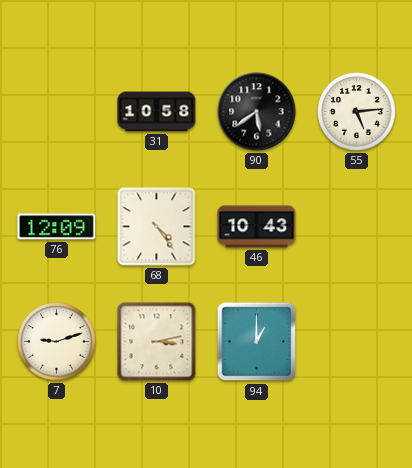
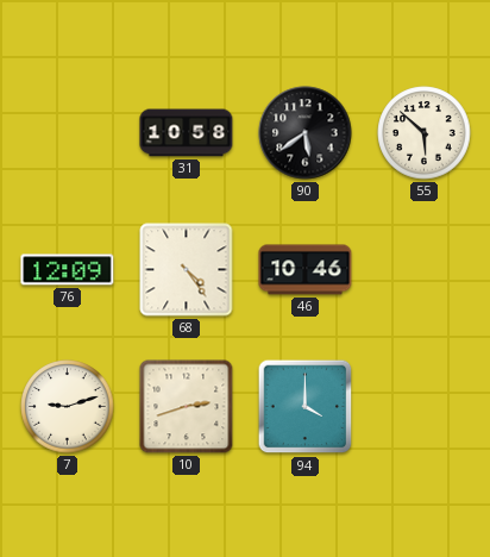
55: 5:14 -> 5:52
46: 10:43 -> 10:46
10: 3:13 -> 2:42
94: 1:00 -> 4:00
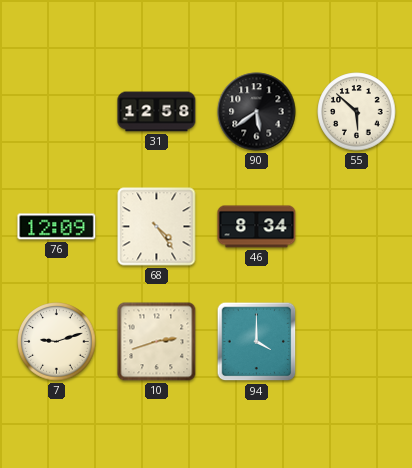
31: 10:58 -> 12:58
46: 10:46 -> 8:34
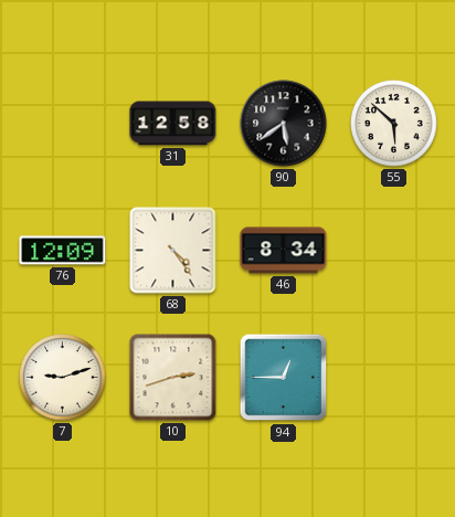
94: 4:00 -> 12:45
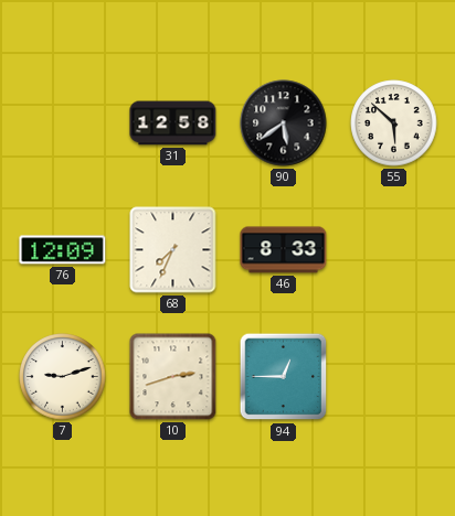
68: 4:24 -> 7:34
46: 8:34 -> 8:33
